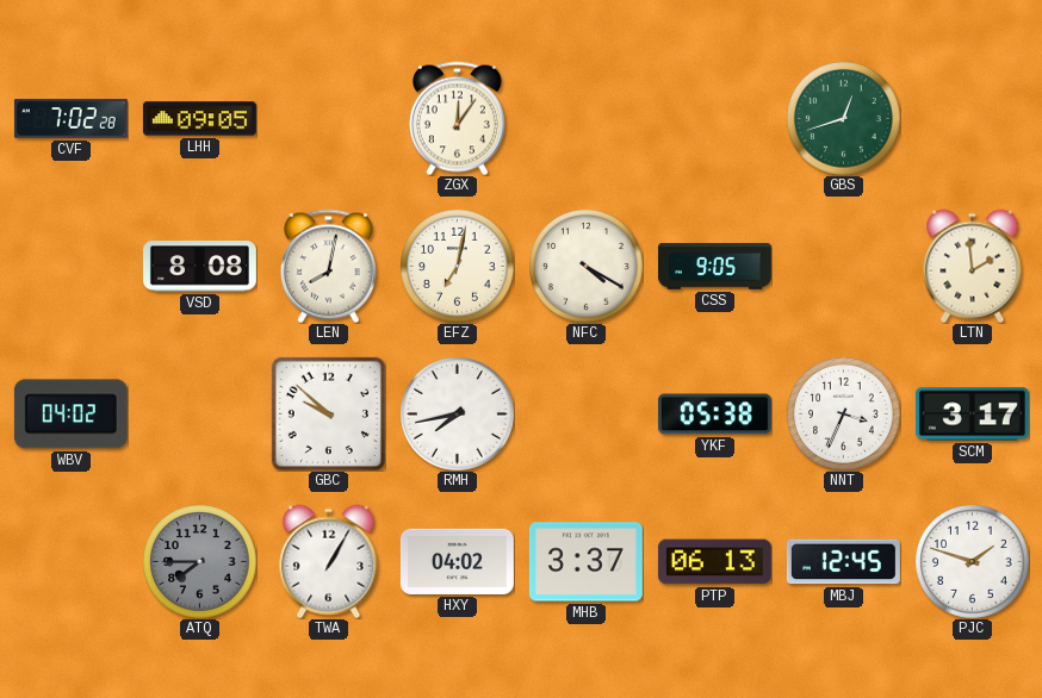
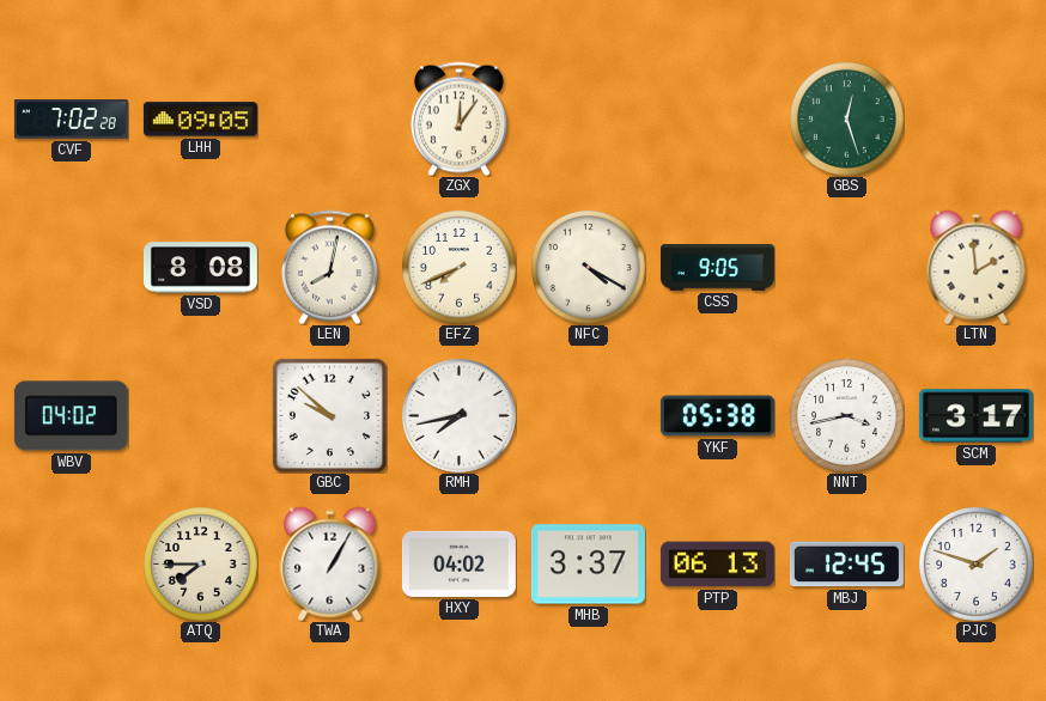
GBS: 12:42 -> 12:27
EFZ: 7:02 -> 7:41
NNT: 3:34 -> 3:43
ATQ dial: grey -> cream
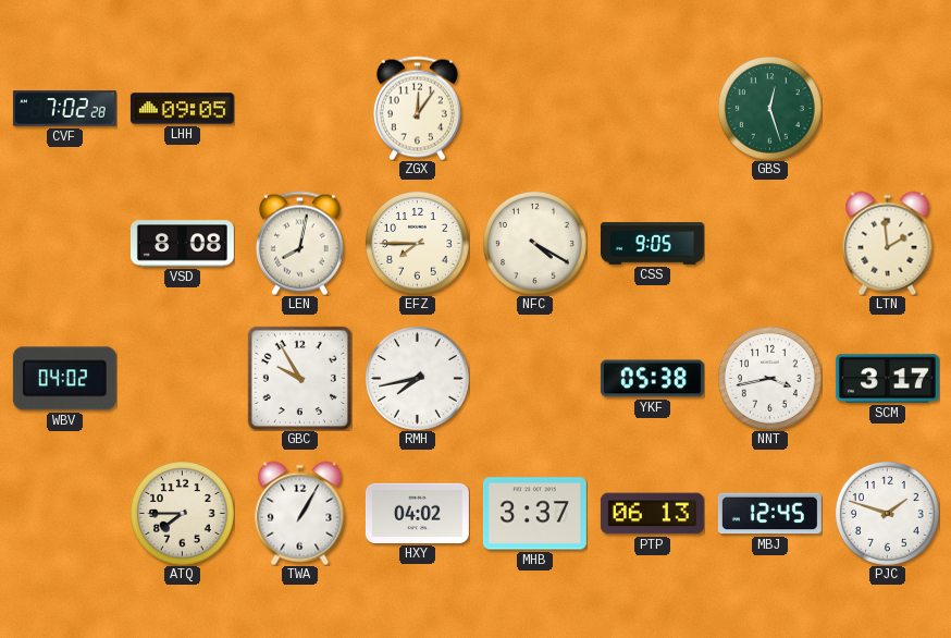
EFZ: 7:41 -> 7:45
GBC: 9:52 -> 9:55
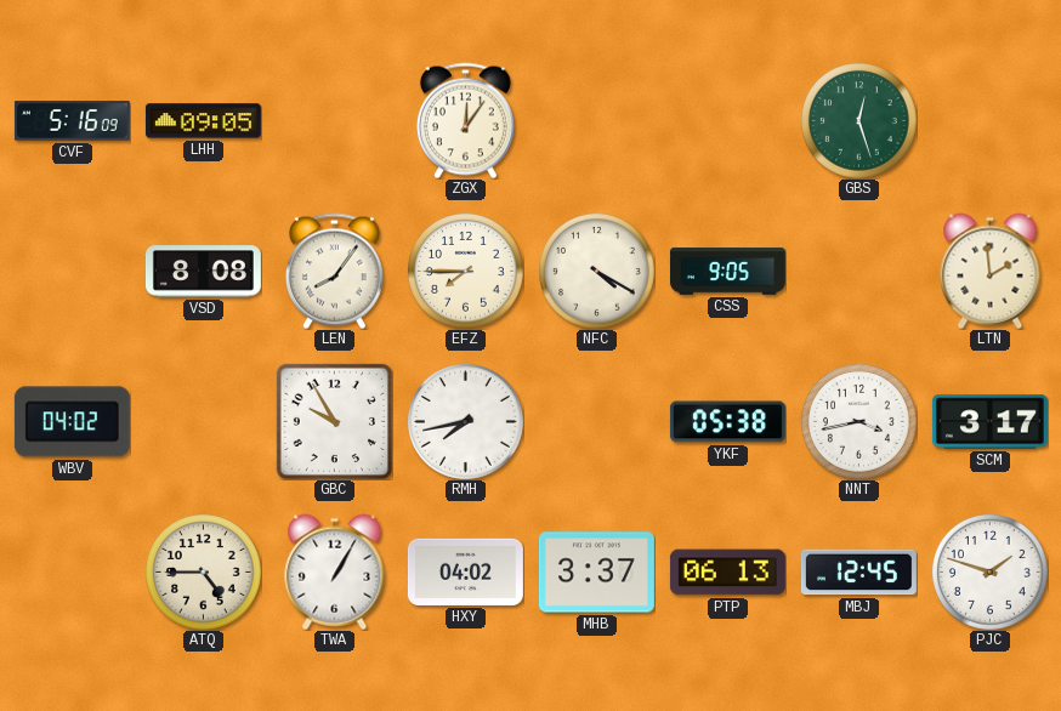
CVF: 7:02 -> 5:16
LEN: 8:02 -> 8:06
ATQ: 7:45 -> 4:45
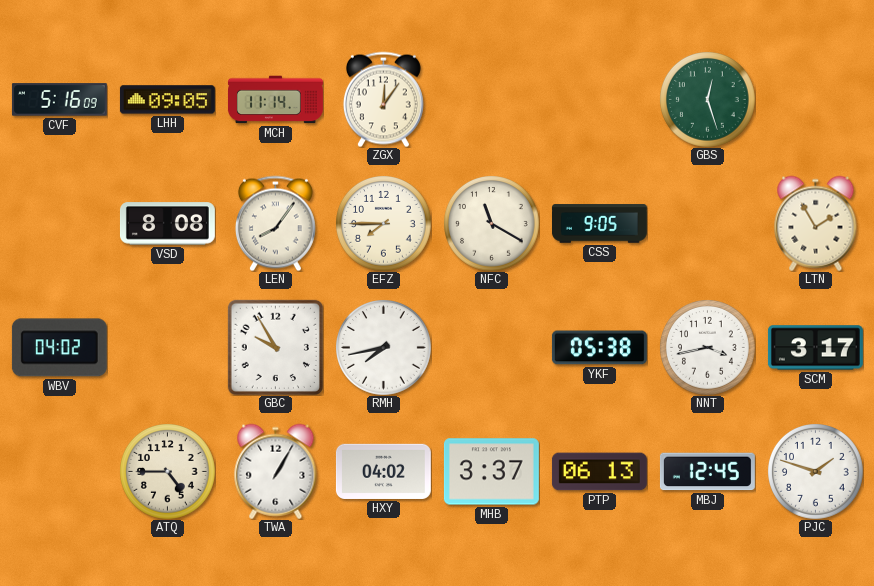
MCH: none -> 11:14
NFC: 4:20 -> 11:20
LTN: 1:59 -> 1:55
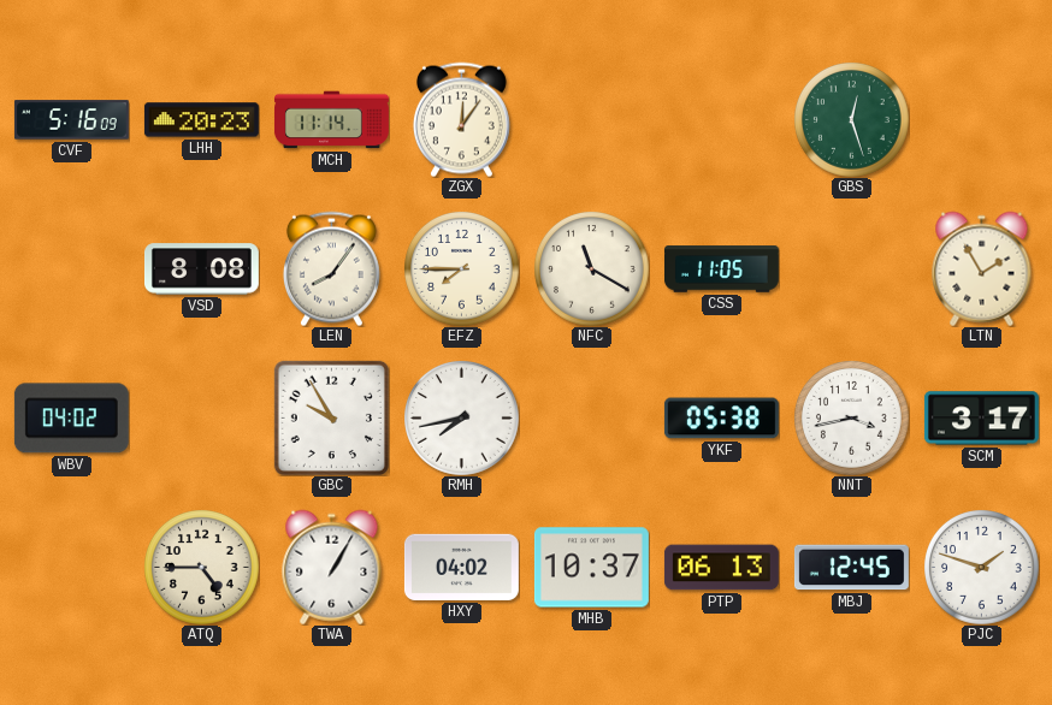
LHH: 09:05 -> 20:23
CSS: 9:05 -> 11:05
MHB: 3:37 -> 10:37
